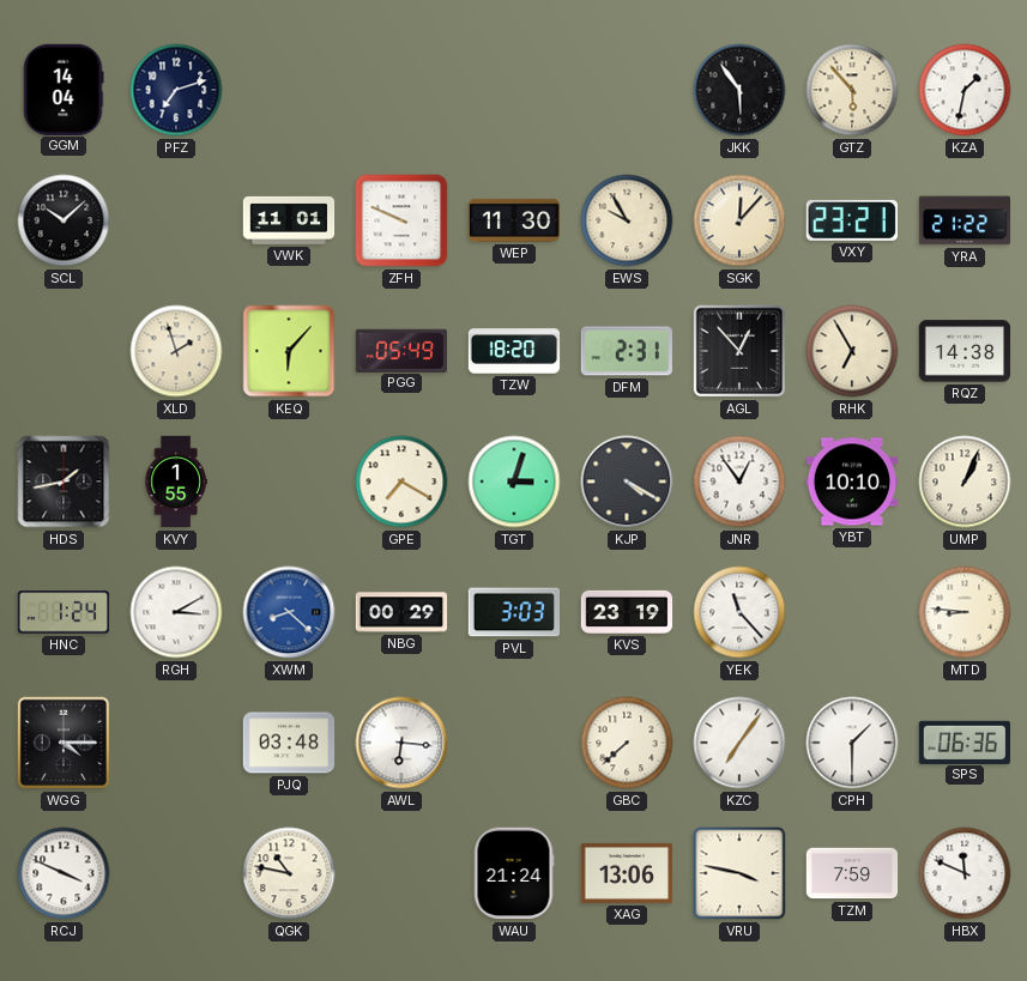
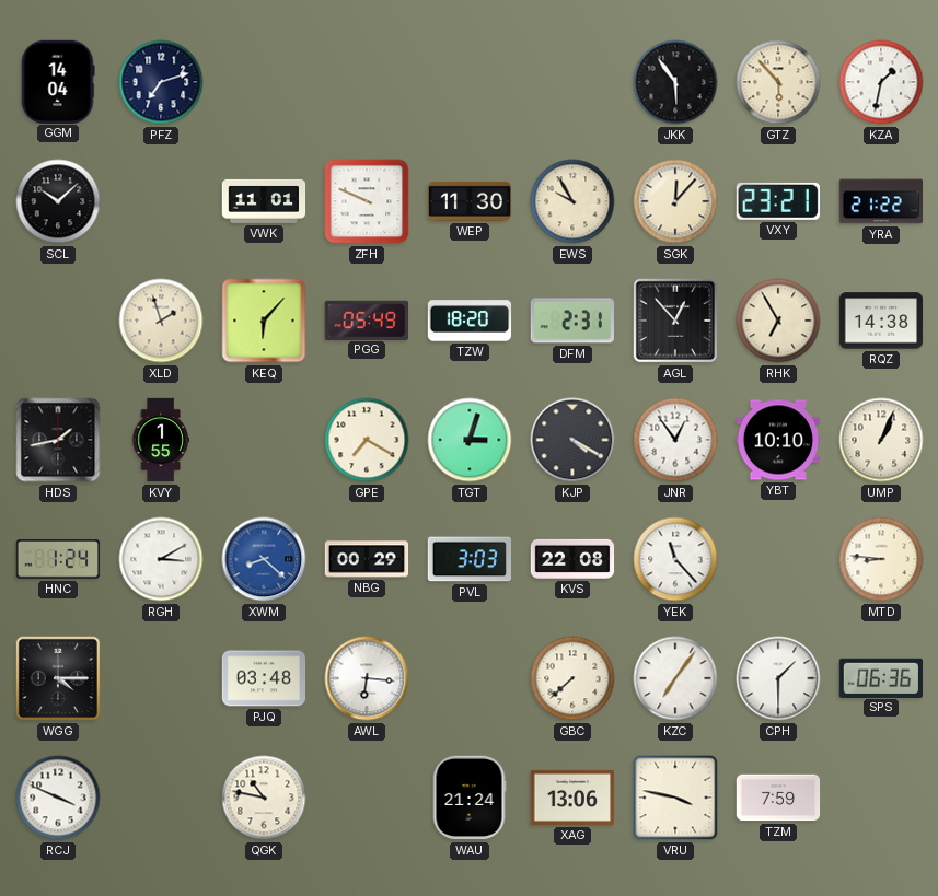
KVS: 23:19 -> 22:08
HBX: 11:49 -> none
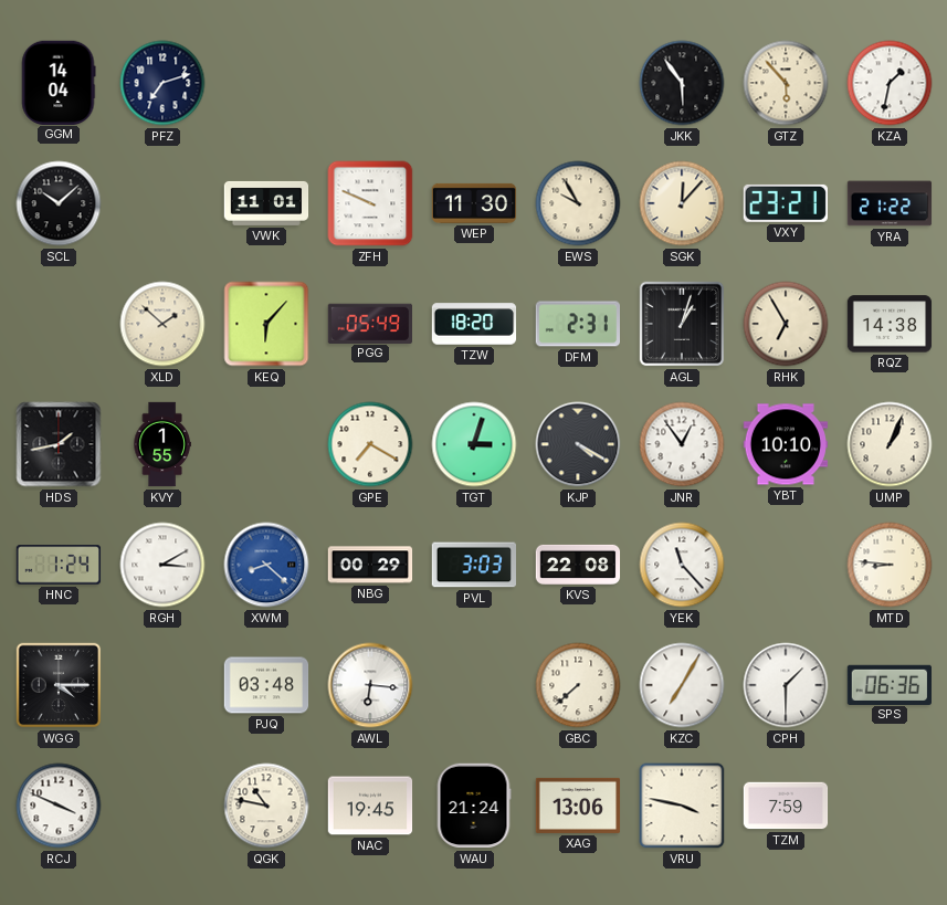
XLD: 1:57 -> 1:52
AGL: 12:53 -> 1:03
KZC: 7:06 -> 7:05
NAC: none -> 19:45
